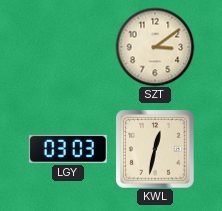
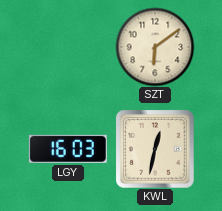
SZT: 3:09 -> 6:09
LGY: 03:03 -> 16:03
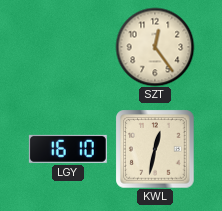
SZT: 6:09 -> 12:24
LGY: 16:03 -> 16:10
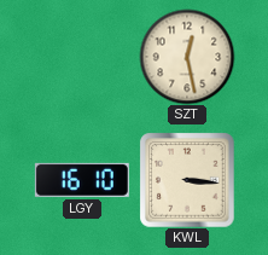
SZT: 12:24 -> 12:28
KWL: 12:32 -> 3:16
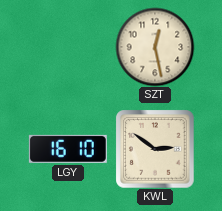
KWL: 3:16 -> 2:51
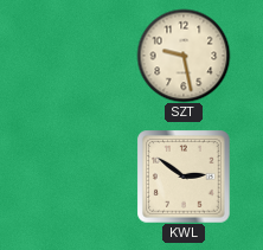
SZT: 12:28 -> 9:28
LGY: 16:10 -> none
